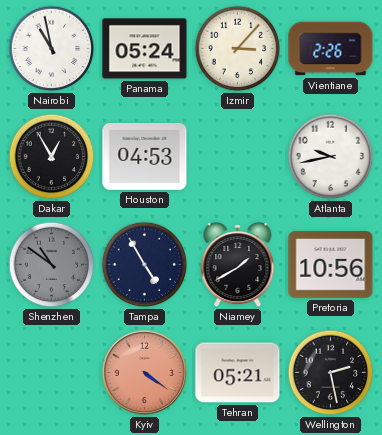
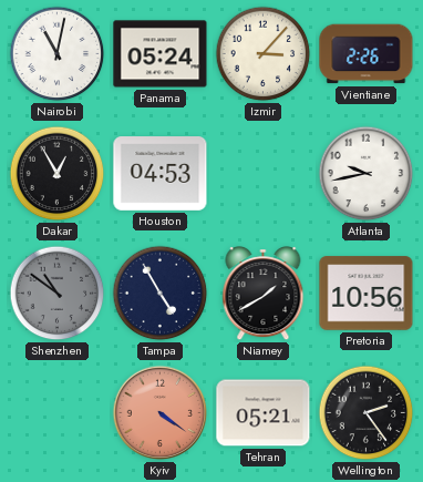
Nairobi: 10:58 -> 11:02
Wellington: 2:28 -> 2:24
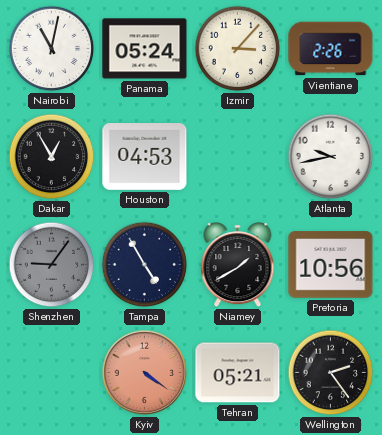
Shenzhen: 10:51 -> 9:06
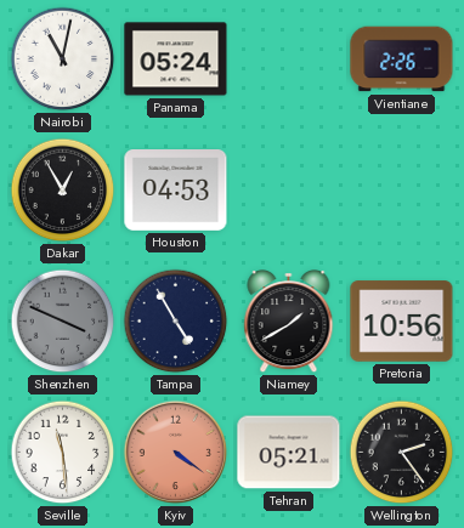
Izmir: 3:07 -> none
Atlanta: 9:43 -> none
Shenzhen: 9:06 -> 3:49
Seville: none -> 11:29
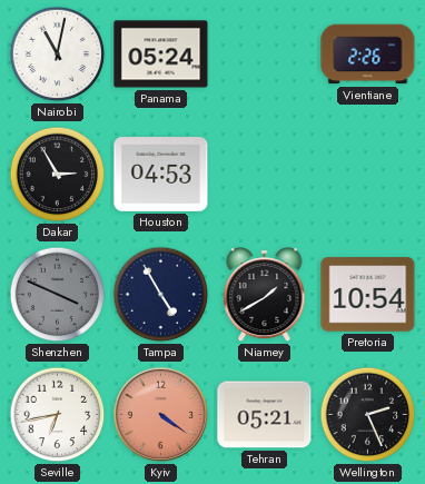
Dakar: 12:55 -> 2:55
Pretoria: 10:56 -> 10:54
Seville: 11:29 -> 6:43
Wellington: 2:24 -> 2:26
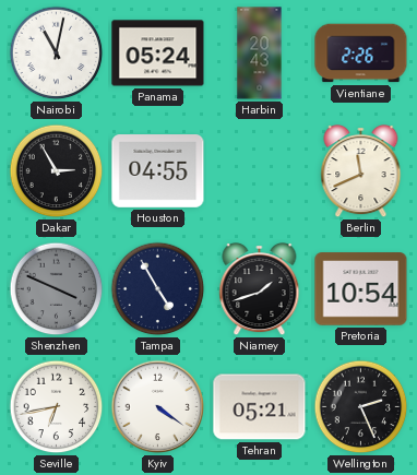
Harbin: none -> 20:43
Houston: 04:53 -> 04:55
Berlin: none -> 11:41
Niamey: 1:40 -> 1:42
Kyiv dial: salmon -> white
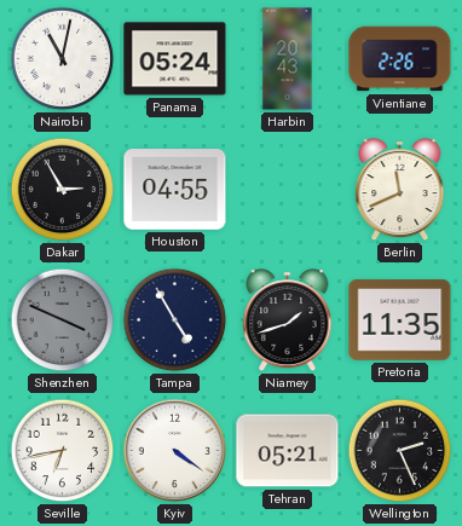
Pretoria: 10:54 -> 11:35
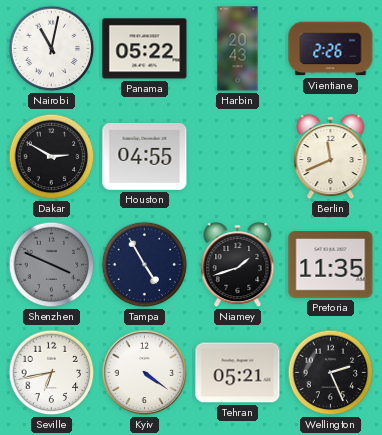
Panama: 05:24 -> 05:22
Dakar: 2:55 -> 2:50
